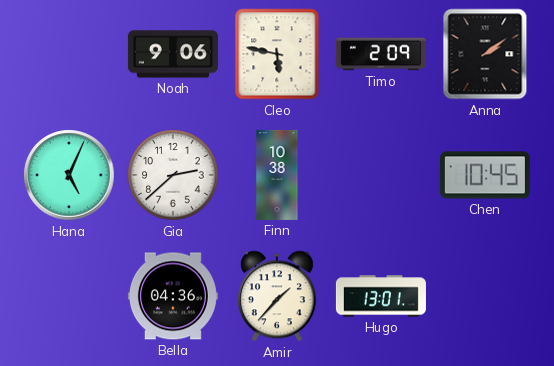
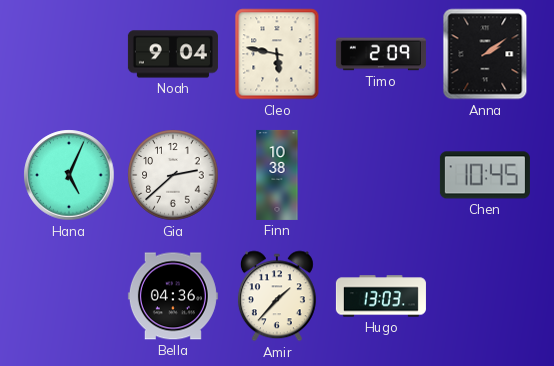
Noah: 9:06 -> 9:04
Hugo: 13:01 -> 13:03
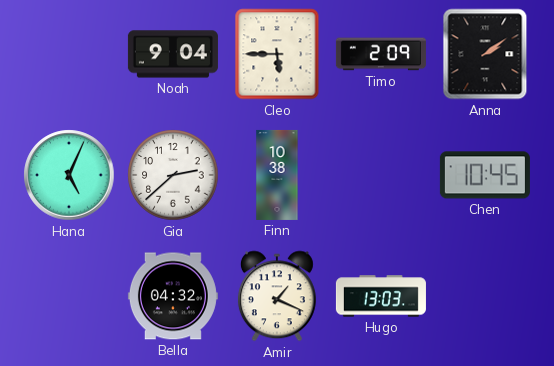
Cleo: 5:47 -> 5:45
Bella: 04:36 -> 04:32
Amir: 1:37 -> 1:19
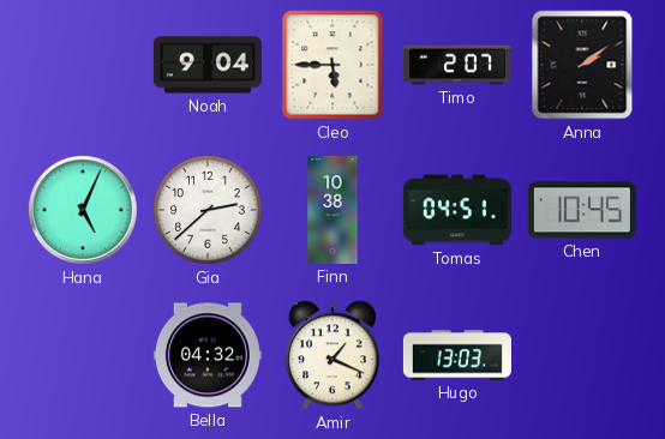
Timo: 2:09 -> 2:07
Tomas: none -> 04:51
